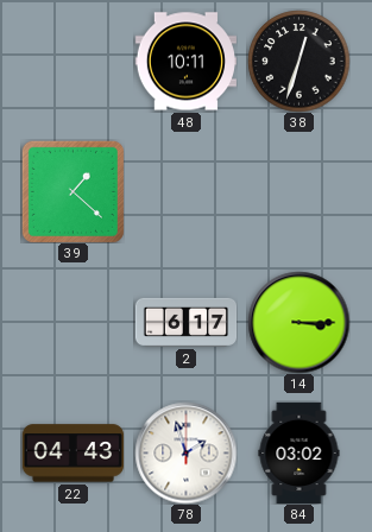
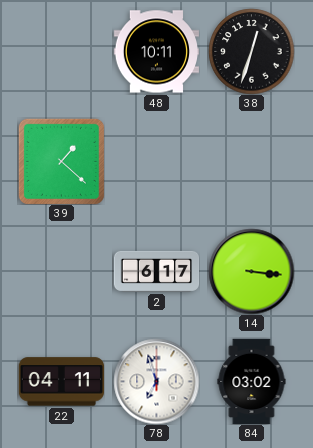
14: 3:15 -> 3:16
22: 04:43 -> 04:11
78: 1:57 -> 6:57
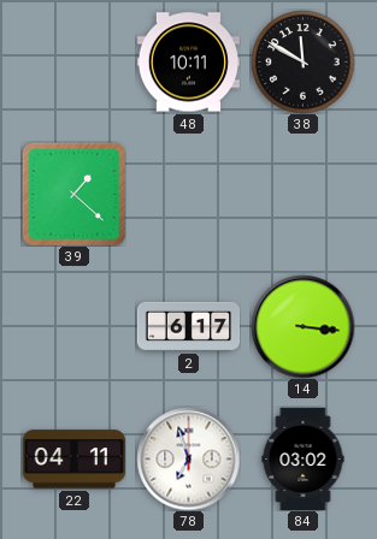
38: 12:33 -> 11:50
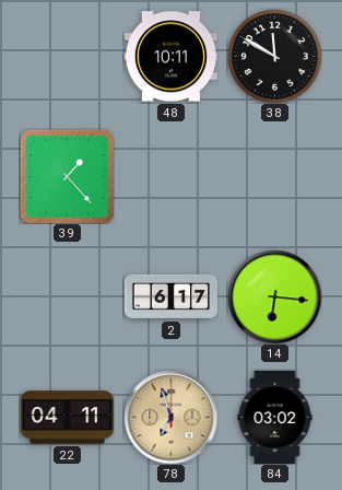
39: 1:22 -> 1:23
14: 3:16 -> 6:16
78 dial: white -> champagne
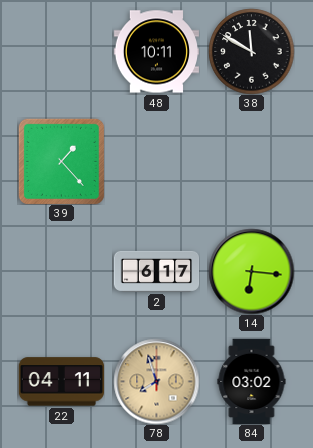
78: 6:57 -> 7:57
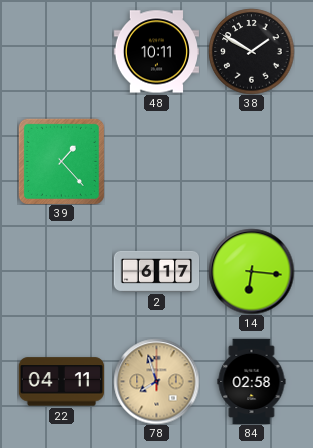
38: 11:50 -> 1:50
84: 03:02 -> 02:58
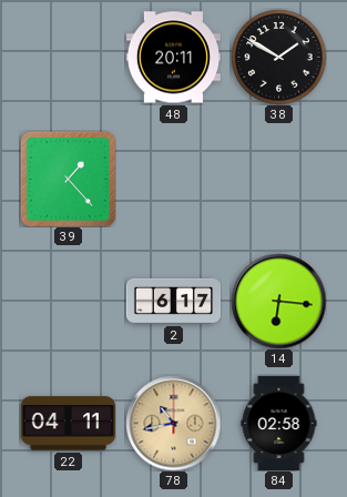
48: 10:11 -> 20:11
78: 7:57 -> 10:43
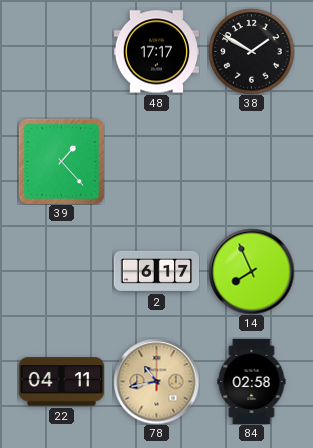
48: 20:11 -> 17:17
14: 6:16 -> 7:56
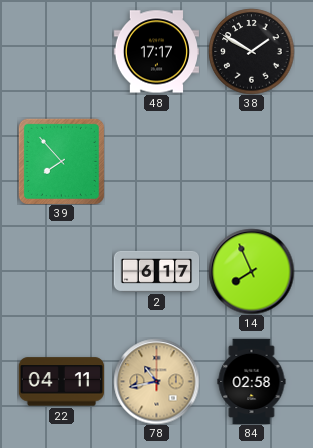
39: 1:23 -> 7:53
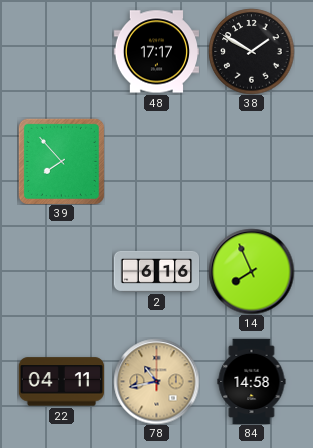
2: 6:17 -> 6:16
84: 02:58 -> 14:58
